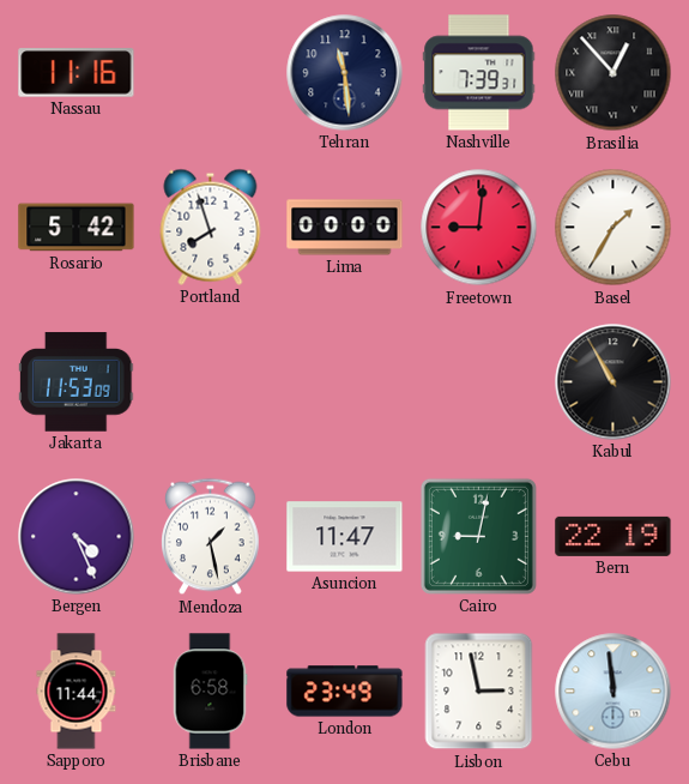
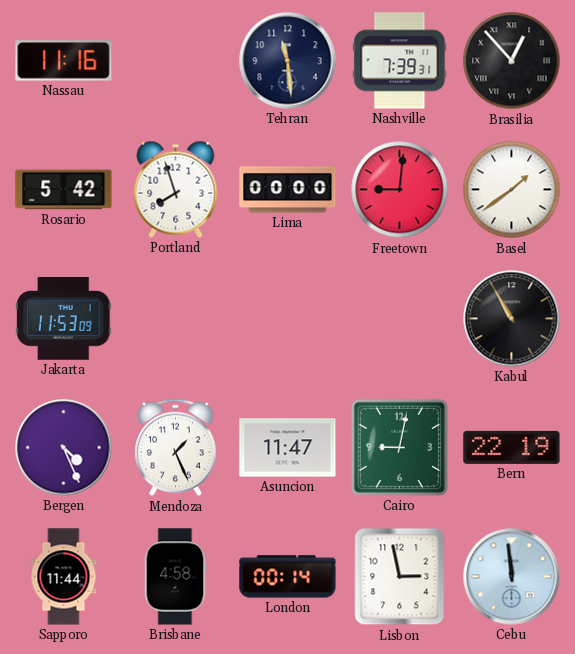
Basel: 1:35 -> 1:39
Mendoza: 1:28 -> 1:26
Brisbane: 6:58 -> 4:58
London: 23:49 -> 00:14
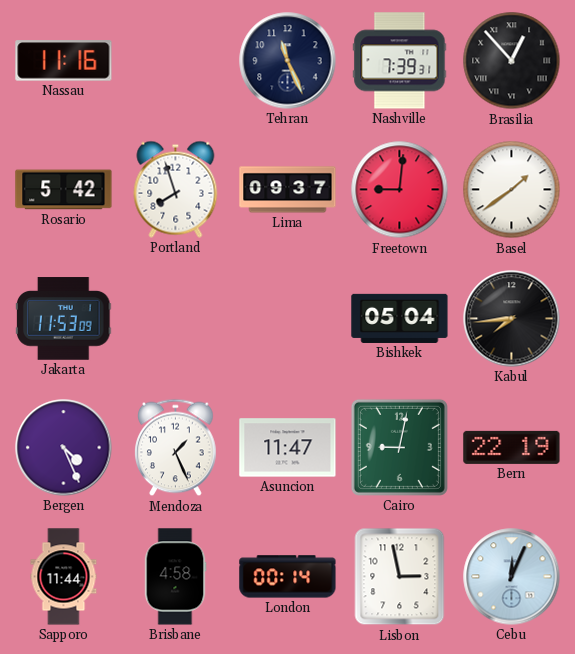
Tehran: 11:29 -> 11:26
Lima: 00:00 -> 09:37
Bishkek: none -> 05:04
Kabul: 10:55 -> 7:44
Cebu: 11:59 -> 12:04
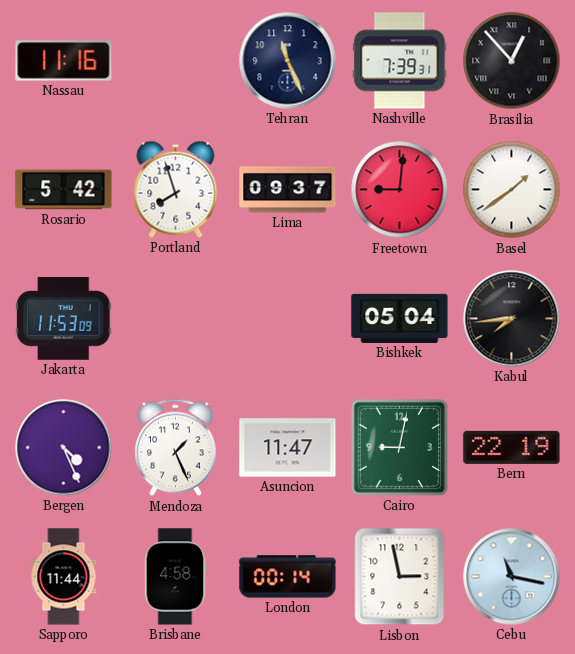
Cebu: 12:04 -> 11:17
